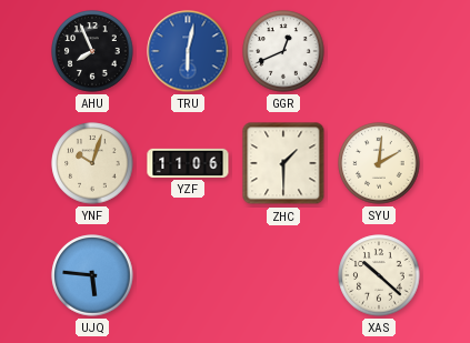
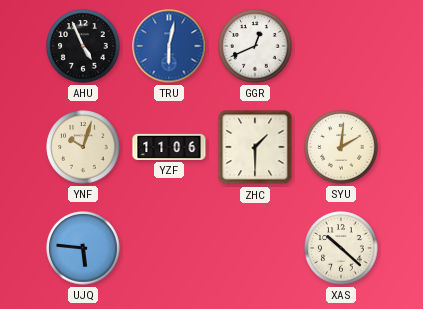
AHU: 7:56 -> 4:56
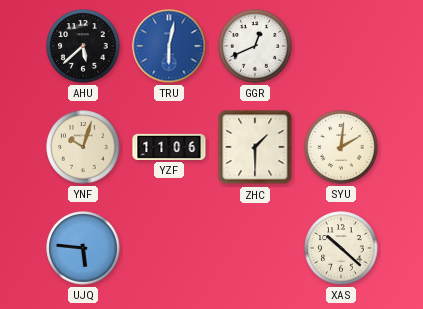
AHU: 4:56 -> 5:38
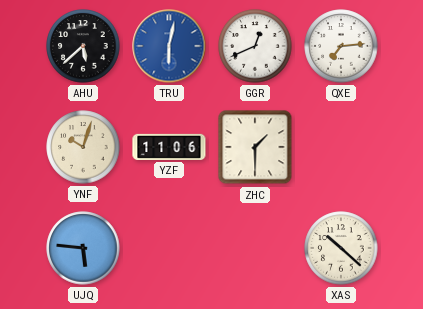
QXE: none -> 7:14
SYU: 2:01 -> none
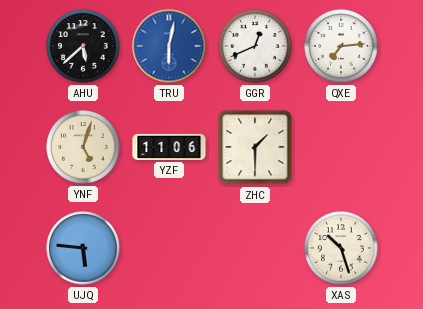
YNF: 10:03 -> 5:03
XAS: 10:22 -> 10:27
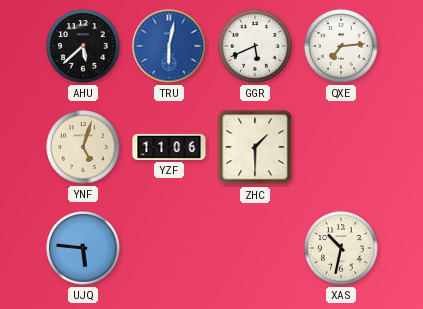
GGR: 12:41 -> 5:41
XAS: 10:27 -> 10:32
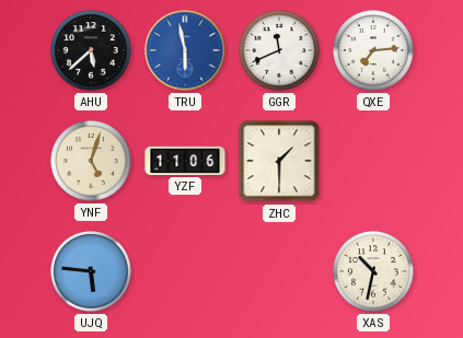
TRU: 6:02 -> 5:58
GGR: 5:41 -> 11:41
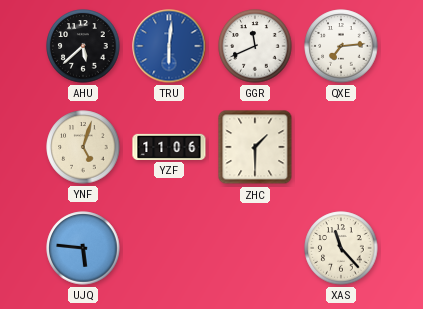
TRU: 5:58 -> 6:01
XAS: 10:32 -> 11:23
